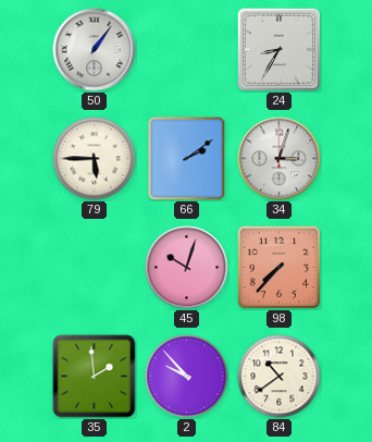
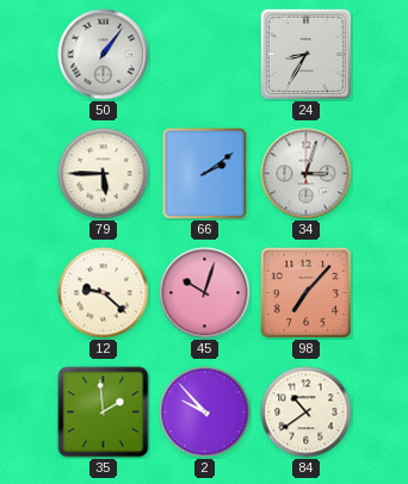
12: none -> 9:22
98: 7:37 -> 7:07
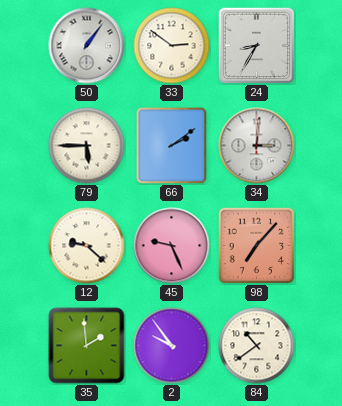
33: none -> 2:51
34: 3:03 -> 3:01
45: 10:03 -> 9:26
2: 9:53 -> 9:54
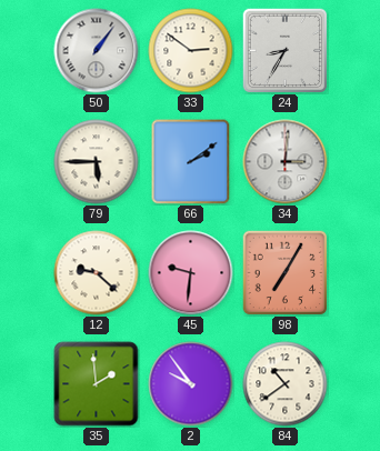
45: 9:26 -> 9:31
98: 7:07 -> 7:05
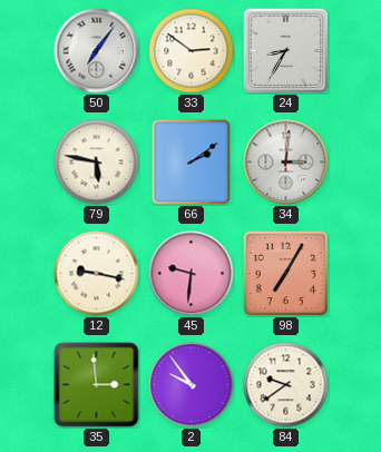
50: 1:06 -> 7:06
79: 5:45 -> 5:47
12: 9:22 -> 9:17
35: 1:59 -> 2:59
84: 10:39 -> 9:39
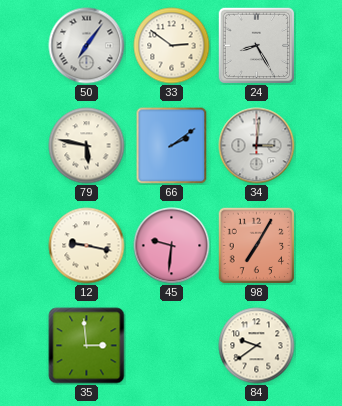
24: 8:35 -> 8:25
2: 9:54 -> none
